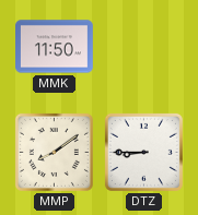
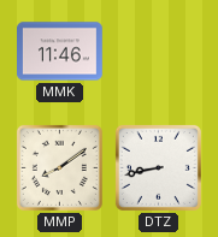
MMK: 11:50 -> 11:46
DTZ: 8:45 -> 8:43
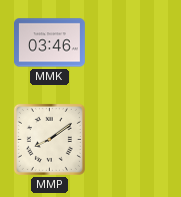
MMK: 11:46 -> 03:46
DTZ: 8:43 -> none
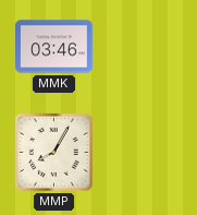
MMP: 8:09 -> 8:05
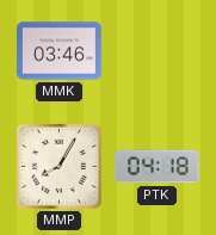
PTK: none -> 04:18
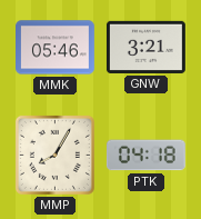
MMK: 03:46 -> 05:46
GNW: none -> 3:21
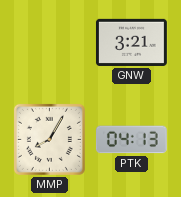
MMK: 05:46 -> none
PTK: 04:18 -> 04:13
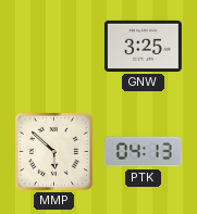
GNW: 3:21 -> 3:25
MMP: 8:05 -> 5:52
